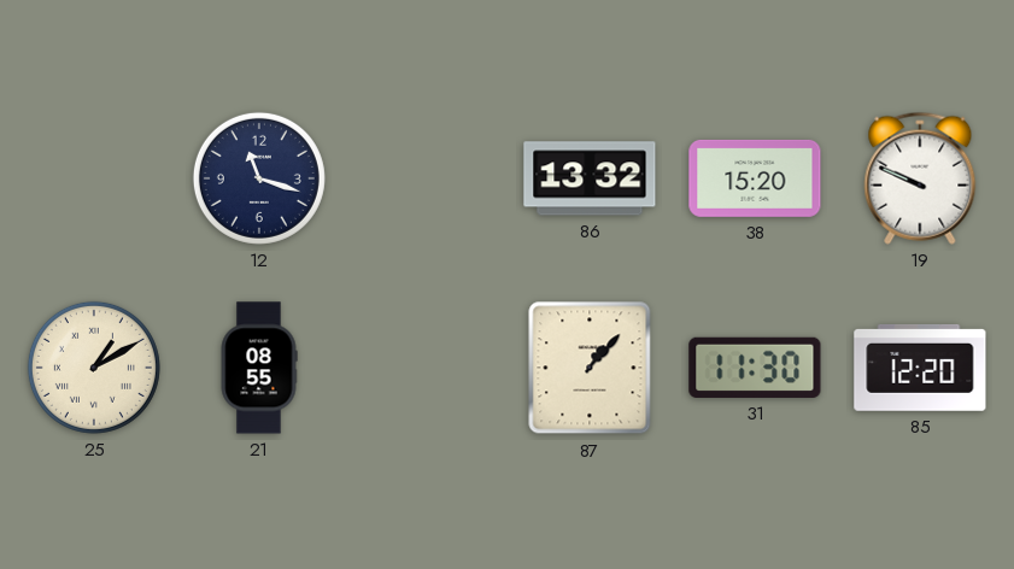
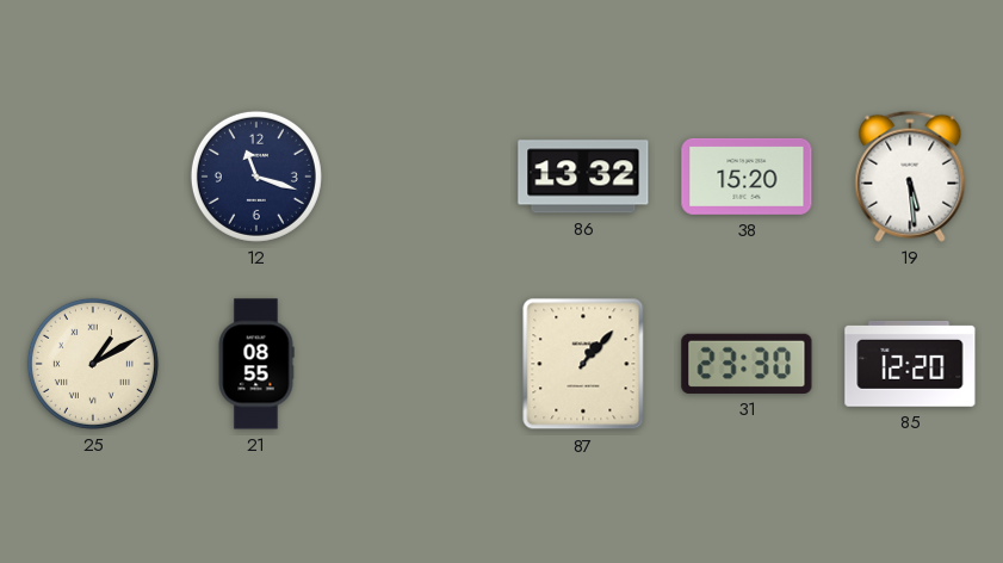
19: 9:49 -> 5:29
31: 11:30 -> 23:30
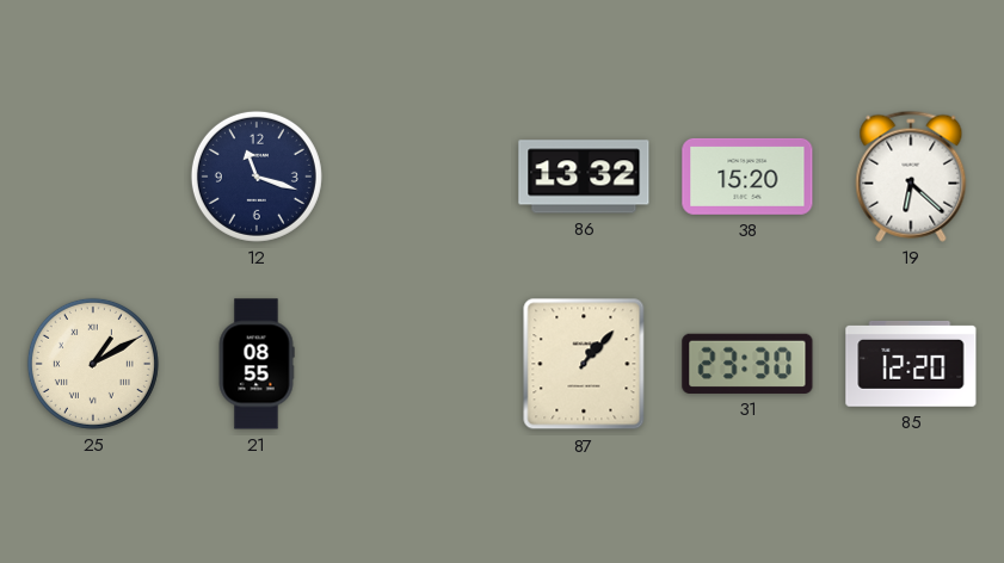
19: 5:29 -> 6:22
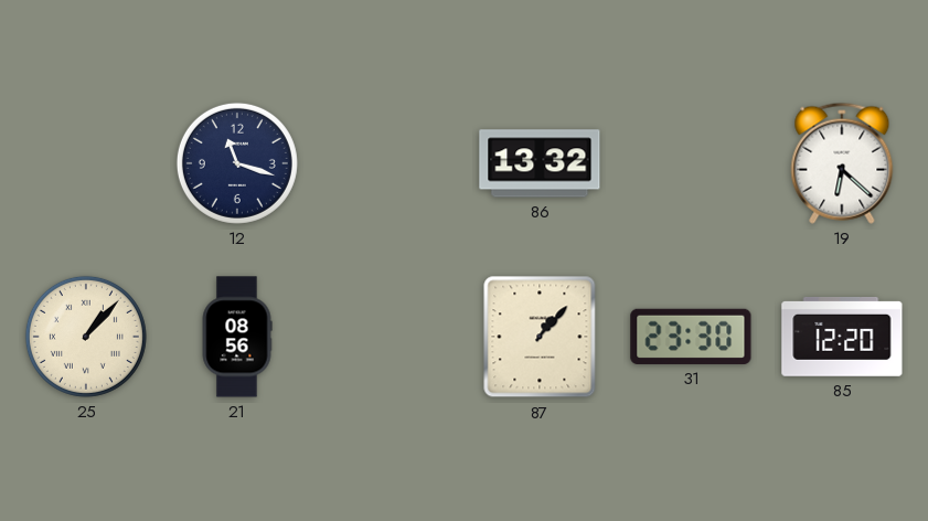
38: 15:20 -> none
25: 1:10 -> 1:07
21: 08:55 -> 08:56
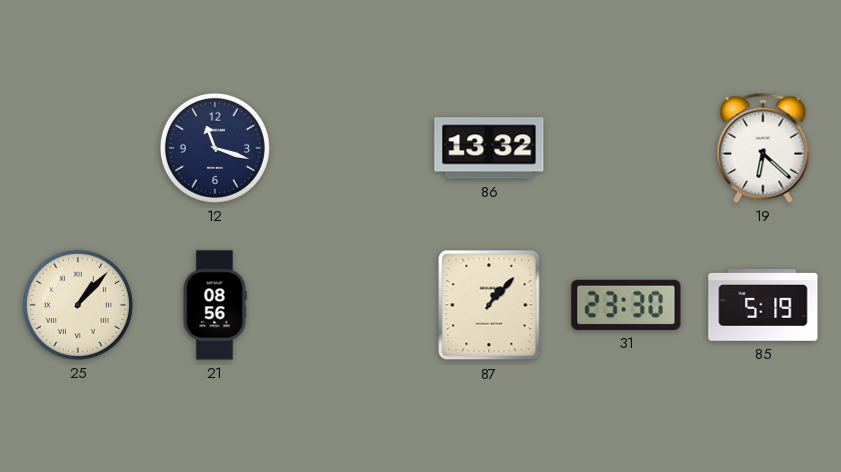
85: 12:20 -> 5:19
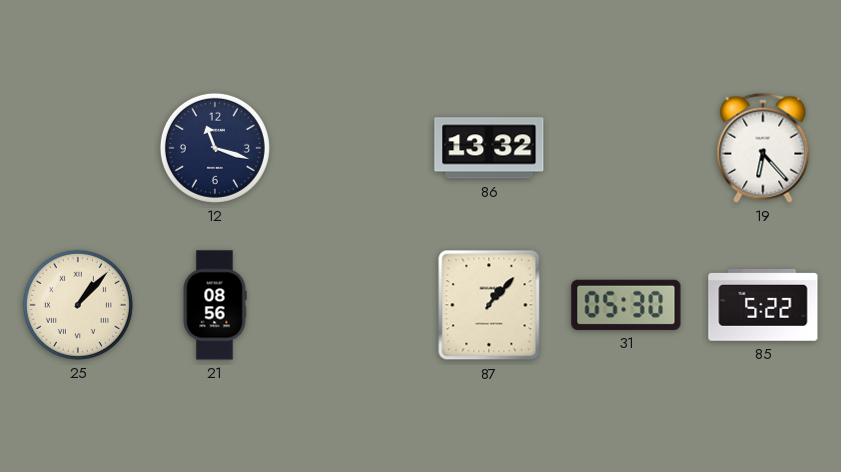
19: 6:22 -> 6:23
31: 23:30 -> 05:30
85: 5:19 -> 5:22
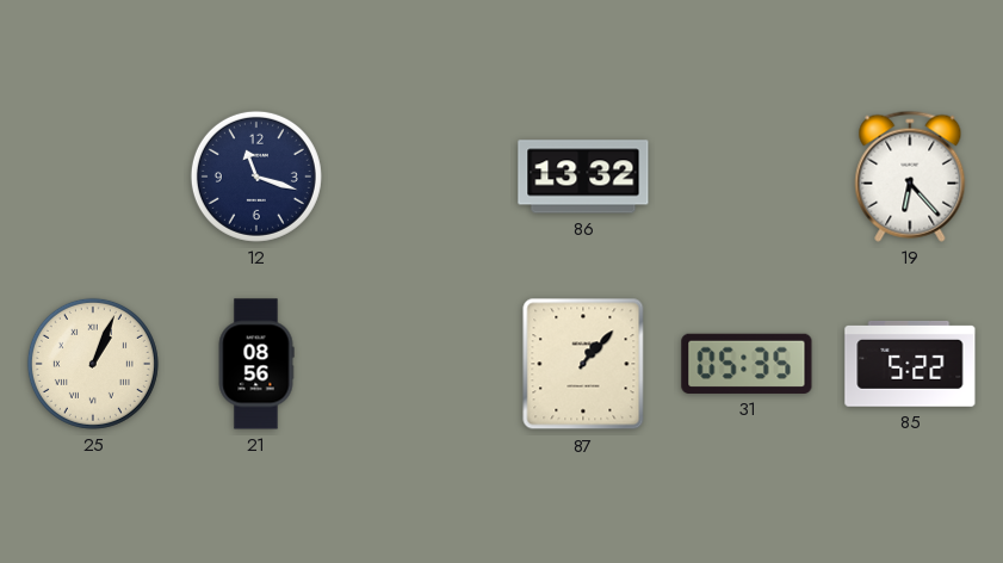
25: 1:07 -> 1:04
31: 05:30 -> 05:35
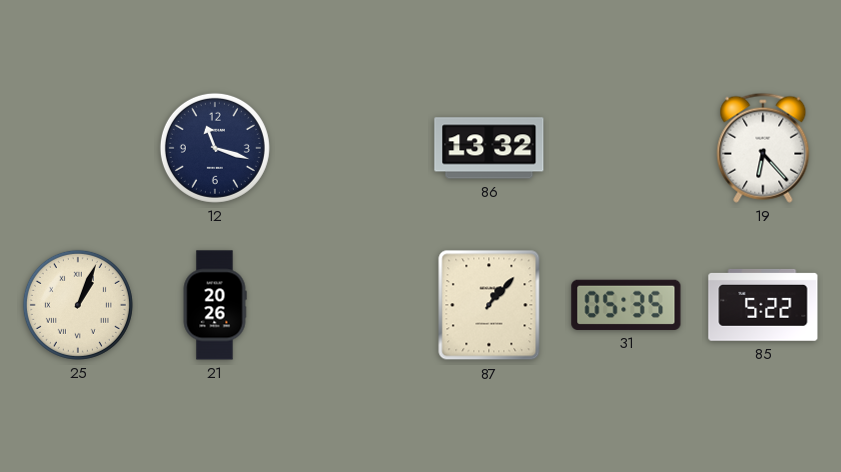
21: 08:56 -> 20:26
